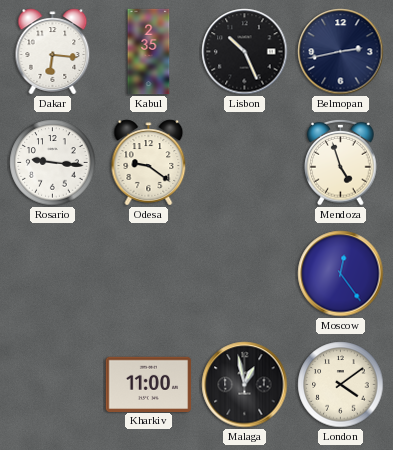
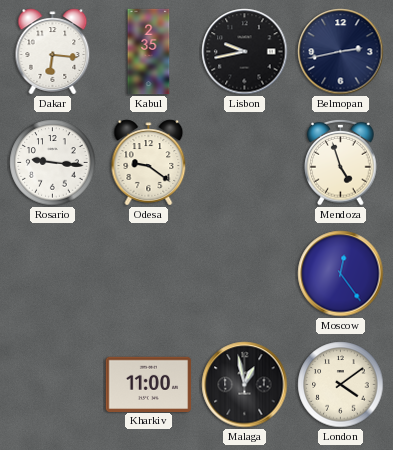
Lisbon: 10:26 -> 9:43
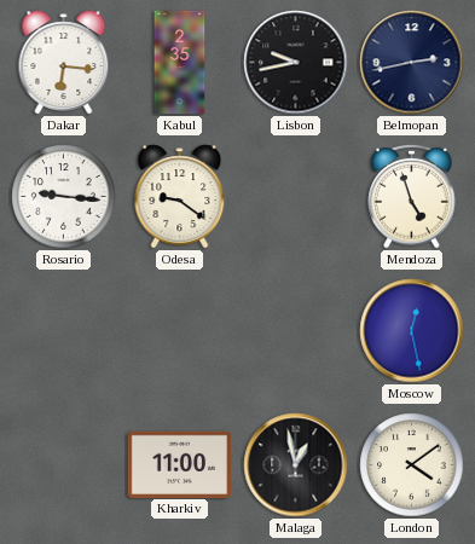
Moscow: 12:24 -> 12:28
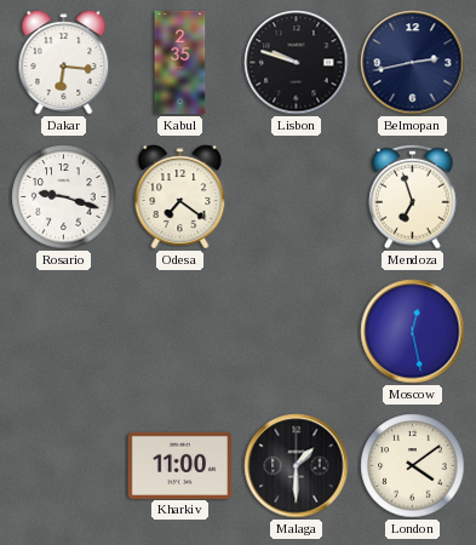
Lisbon: 9:43 -> 9:48
Rosario: 9:16 -> 9:18
Odesa: 9:21 -> 7:21
Mendoza: 4:57 -> 6:57
Malaga: 12:58 -> 1:30
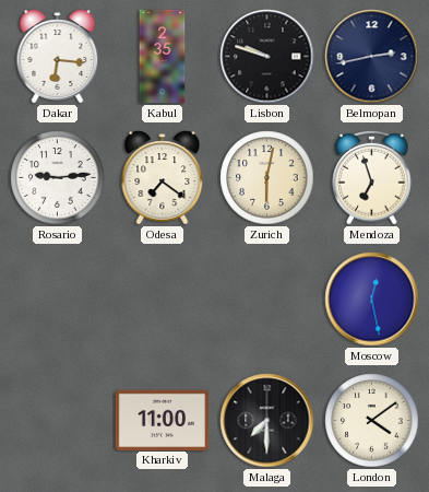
Rosario: 9:18 -> 9:14
Zurich: none -> 6:02
Malaga: 1:30 -> 7:30
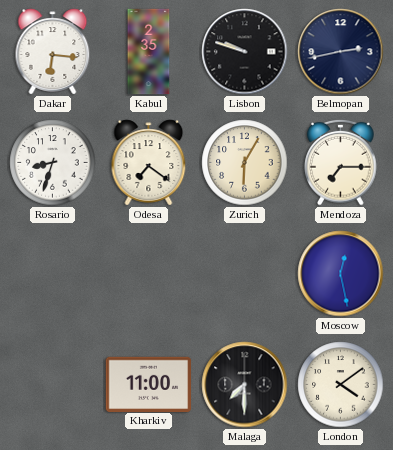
Rosario: 9:14 -> 8:33
Zurich: 6:02 -> 6:05
Mendoza: 6:57 -> 7:15
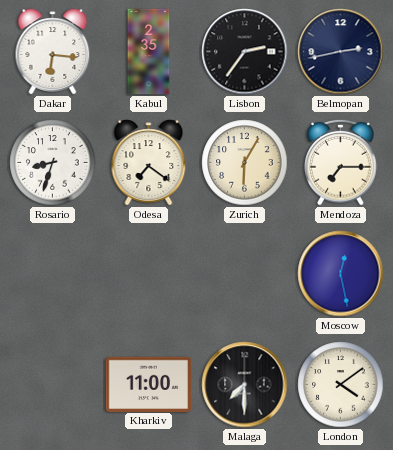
Lisbon: 9:48 -> 2:36
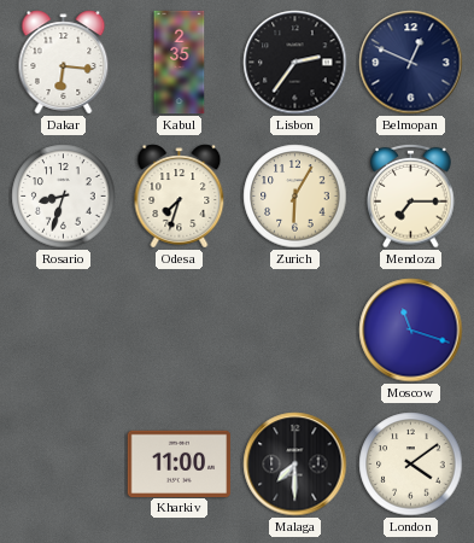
Belmopan: 2:43 -> 12:49
Odesa: 7:21 -> 7:33
Moscow: 12:28 -> 11:18
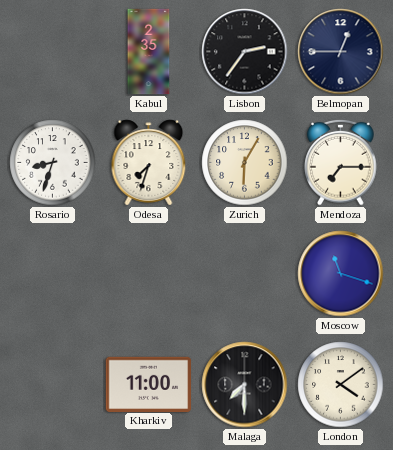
Dakar: 6:16 -> none
Belmopan: 12:49 -> 12:45
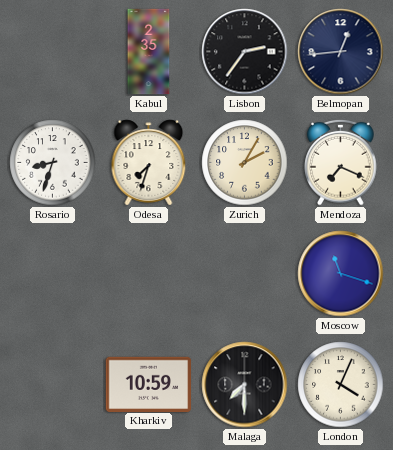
Belmopan: 12:45 -> 12:44
Zurich: 6:05 -> 2:05
Mendoza: 7:15 -> 7:19
Kharkiv: 11:00 -> 10:59
London: 4:09 -> 4:04
